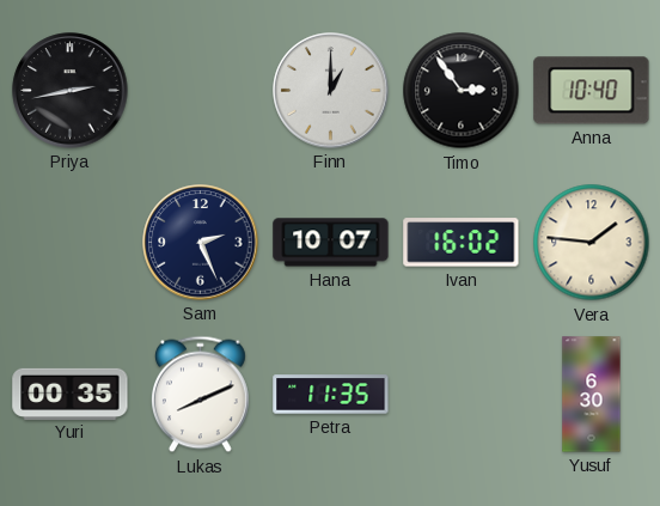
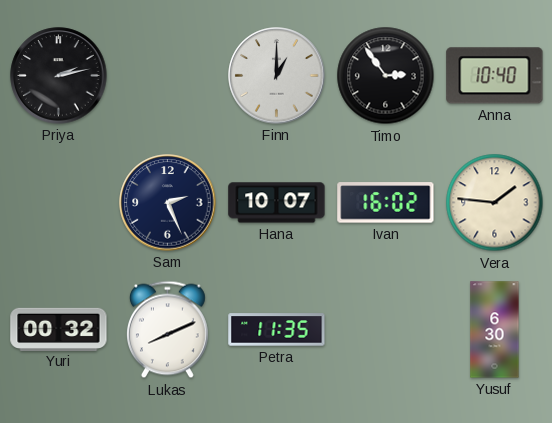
Priya: 2:43 -> 2:13
Yuri: 00:35 -> 00:32
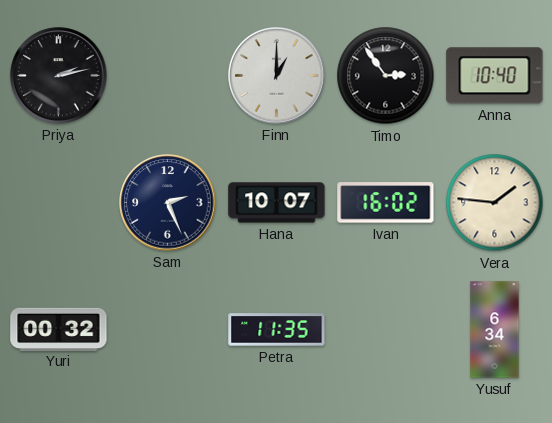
Lukas: 8:11 -> none
Yusuf: 6:30 -> 6:34
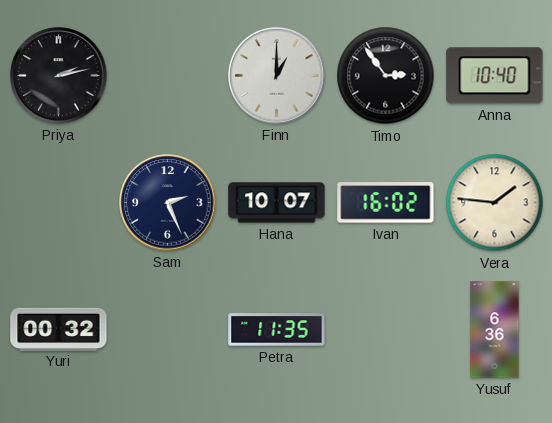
Yusuf: 6:34 -> 6:36
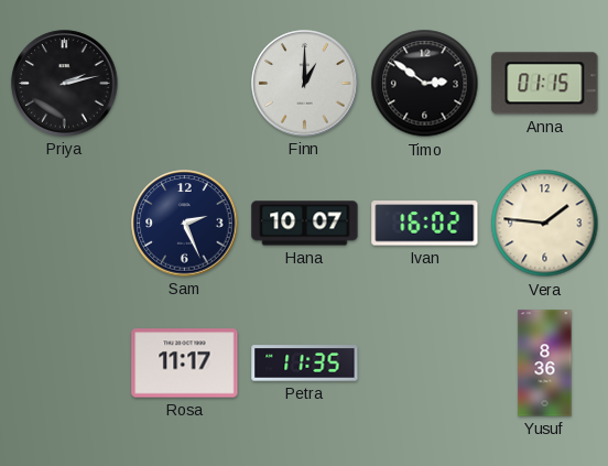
Timo: 2:54 -> 2:51
Anna: 10:40 -> 01:15
Yuri: 00:32 -> none
Rosa: none -> 11:17
Yusuf: 6:36 -> 8:36
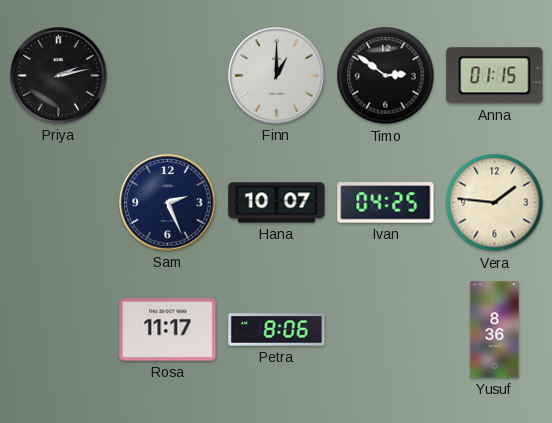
Ivan: 16:02 -> 04:25
Petra: 11:35 -> 8:06
